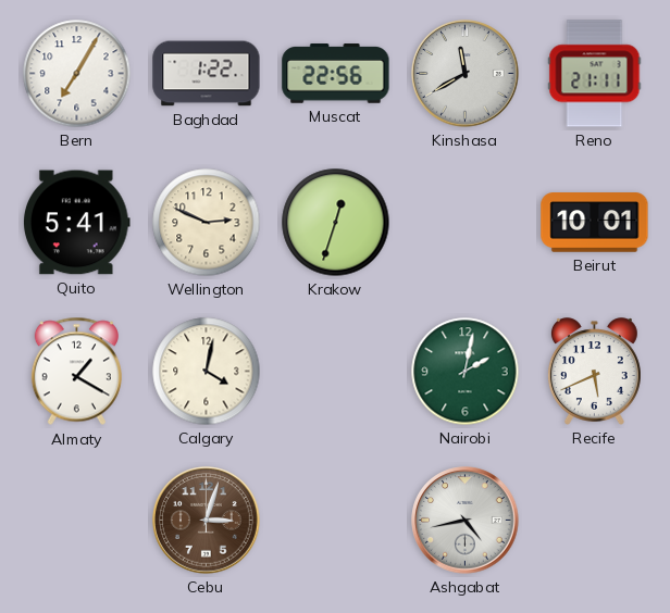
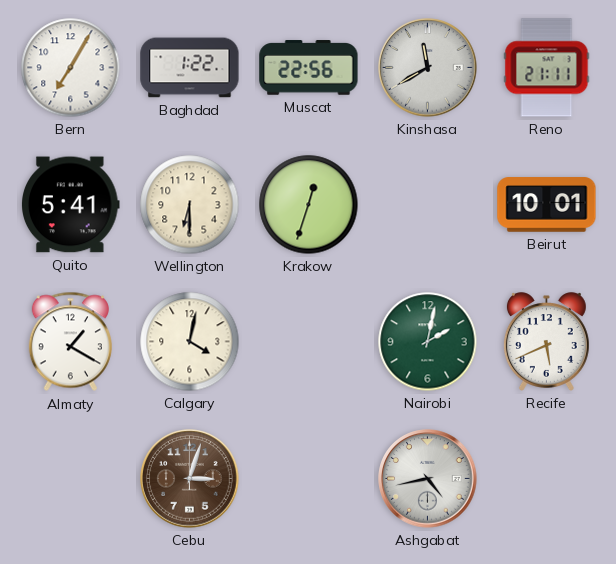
Wellington: 2:49 -> 6:30
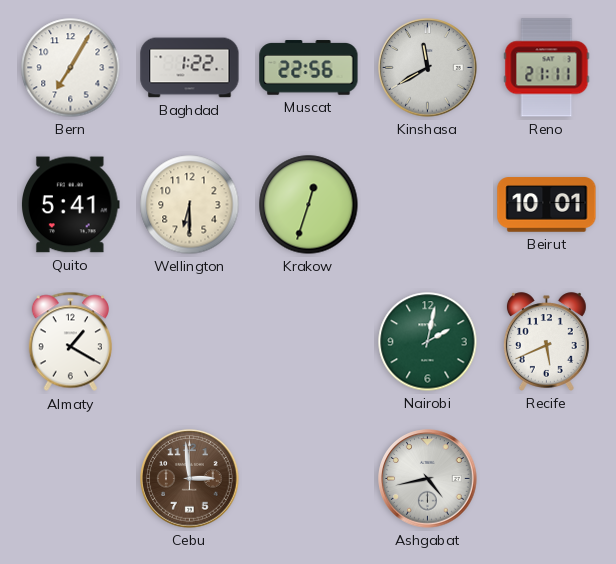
Calgary: 4:02 -> none
Cebu: 3:03 -> 2:59
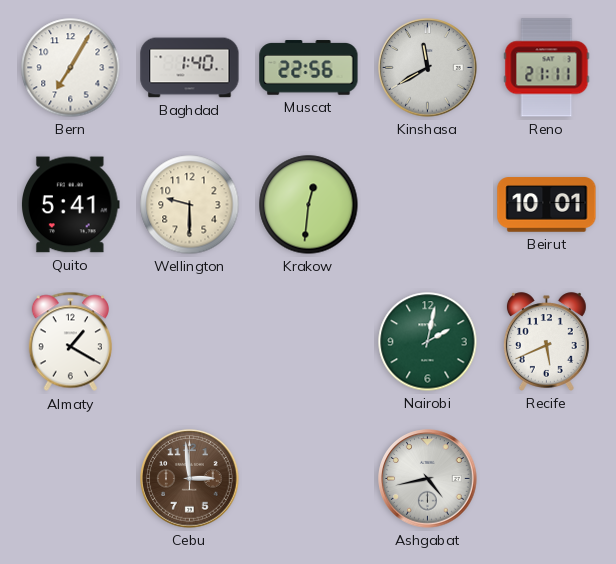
Baghdad: 1:22 -> 1:40
Wellington: 6:30 -> 9:30
Krakow: 12:33 -> 12:31
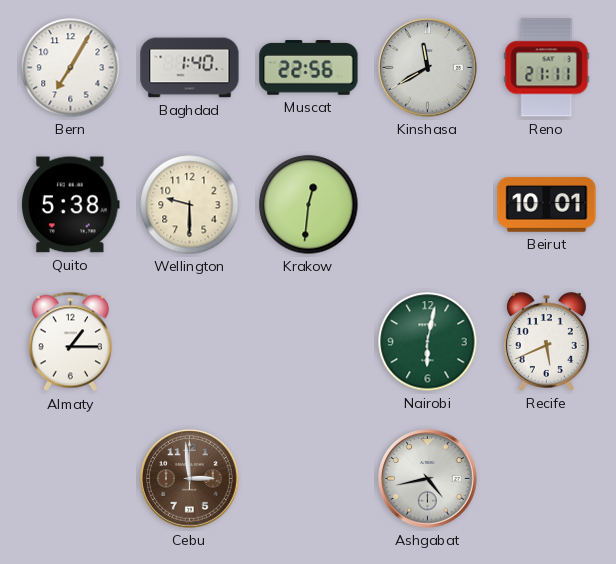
Quito: 5:41 -> 5:38
Almaty: 1:20 -> 1:15
Nairobi: 2:02 -> 6:02
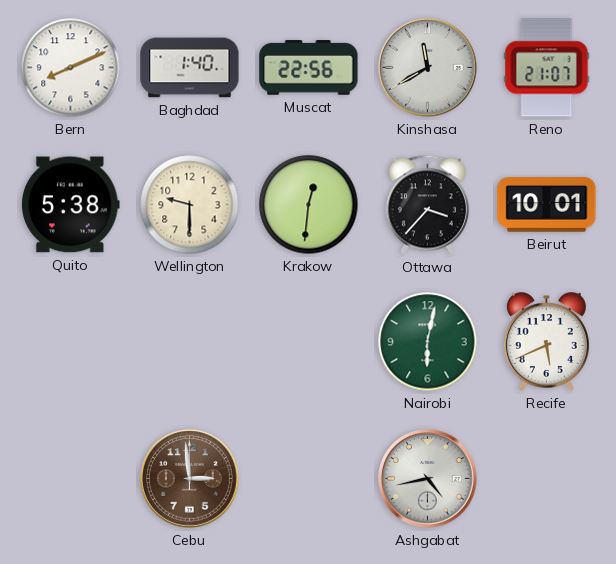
Bern: 7:05 -> 8:11
Reno: 21:11 -> 21:07
Ottawa: none -> 3:37
Almaty: 1:15 -> none
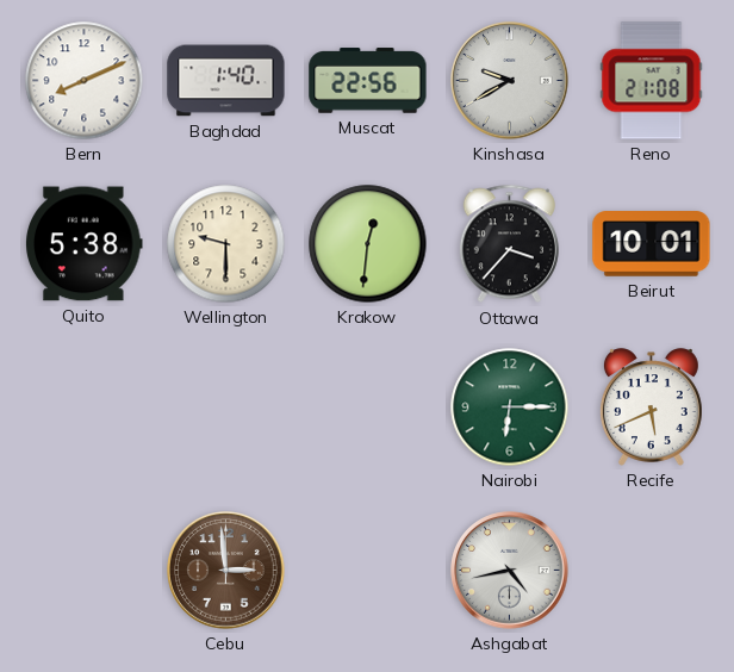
Kinshasa: 11:40 -> 9:40
Reno: 21:07 -> 21:08
Nairobi: 6:02 -> 6:15
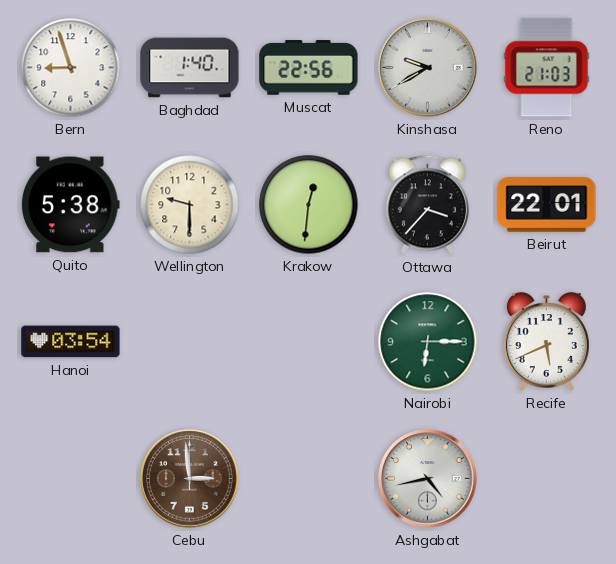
Bern: 8:11 -> 8:57
Reno: 21:08 -> 21:03
Beirut: 10:01 -> 22:01
Hanoi: none -> 03:54
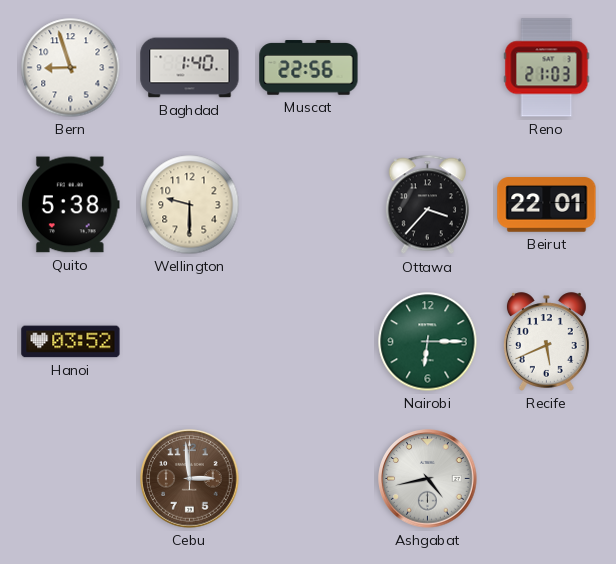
Kinshasa: 9:40 -> none
Krakow: 12:31 -> none
Hanoi: 03:54 -> 03:52
